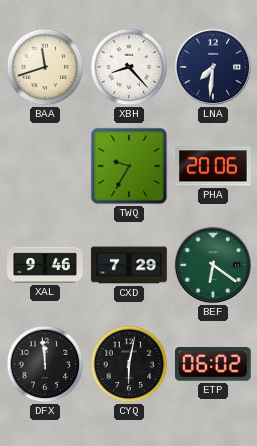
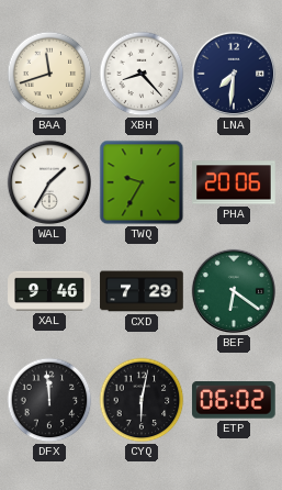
WAL: none -> 1:35
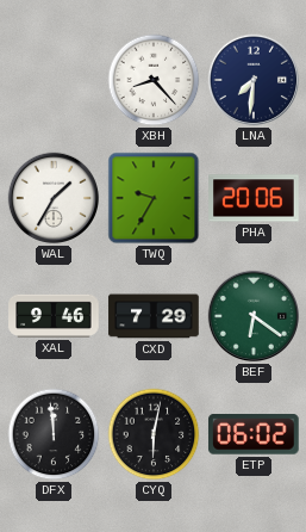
BAA: 11:42 -> none
